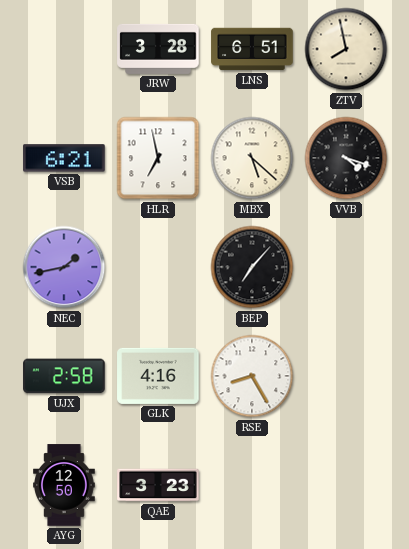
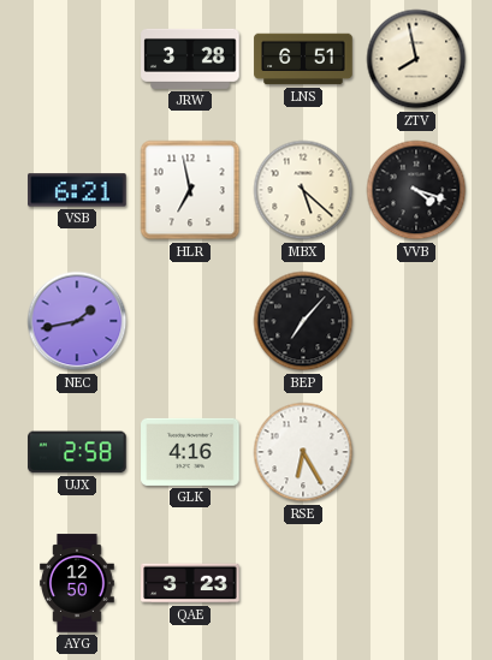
RSE: 8:25 -> 6:25
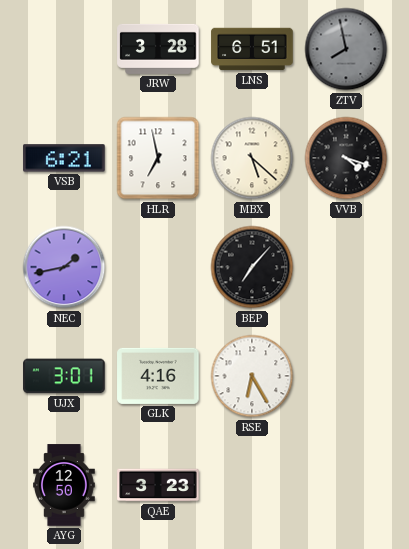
ZTV dial: cream -> grey
UJX: 2:58 -> 3:01
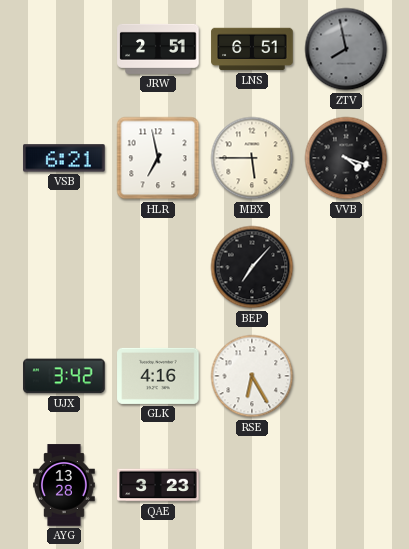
JRW: 3:28 -> 2:51
MBX: 5:22 -> 5:45
NEC: 1:43 -> none
UJX: 3:01 -> 3:42
AYG: 12:50 -> 13:28
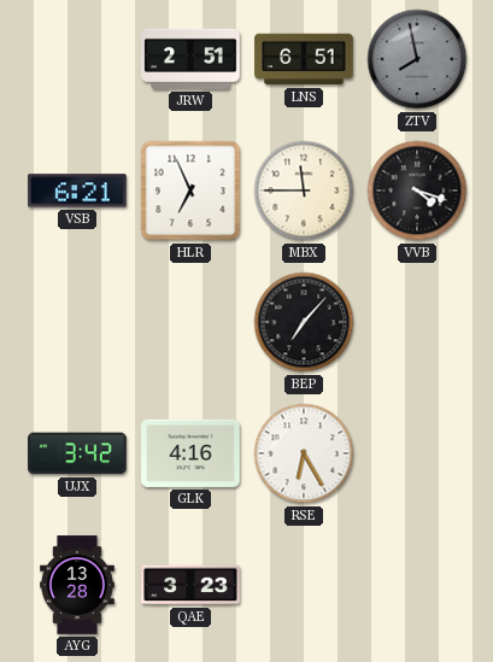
HLR: 6:58 -> 6:56
MBX: 5:45 -> 11:45
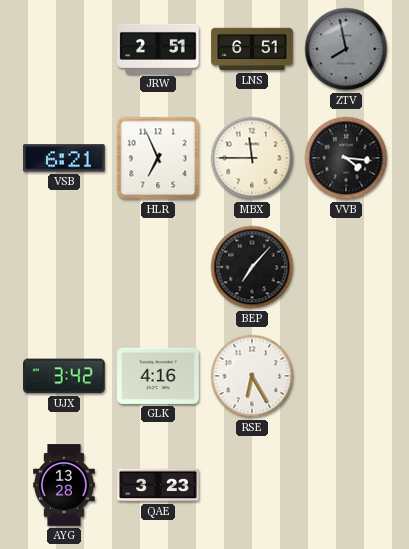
VVB: 4:18 -> 4:16
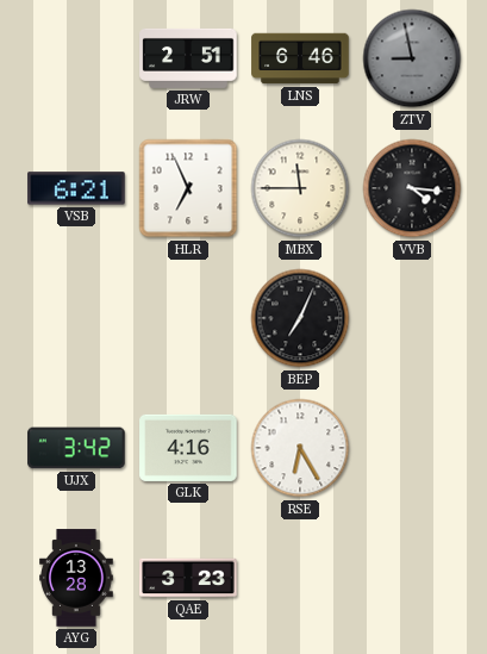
LNS: 6:51 -> 6:46
ZTV: 7:58 -> 8:58
BEP: 7:07 -> 7:04
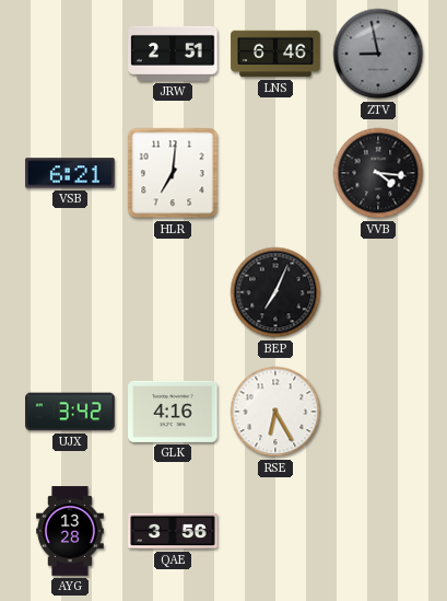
HLR: 6:56 -> 7:01
MBX: 11:45 -> none
QAE: 3:23 -> 3:56
